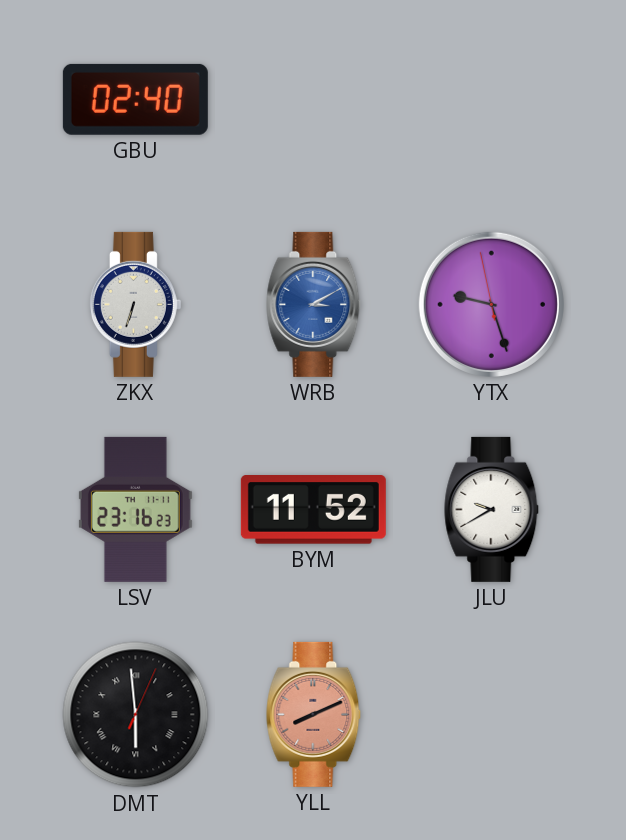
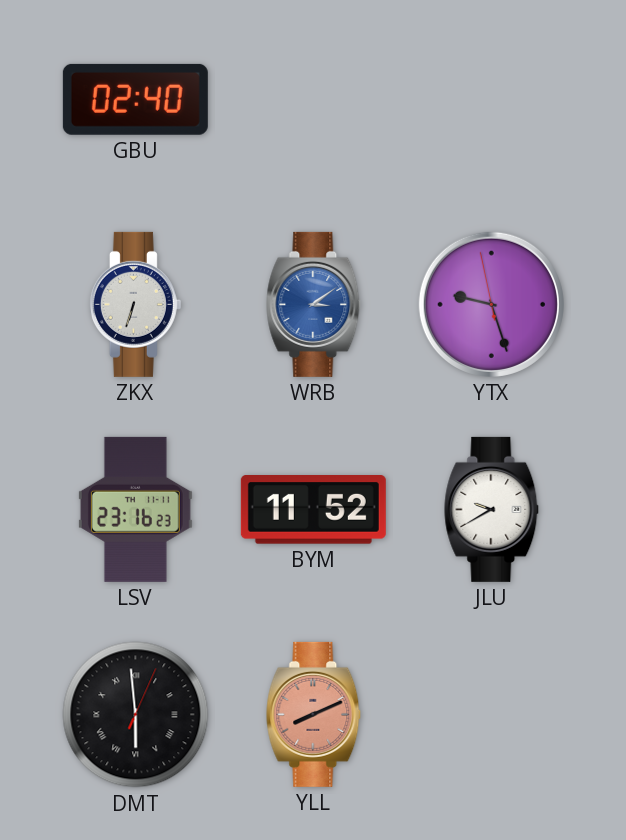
WRB: 3:10 -> 3:09
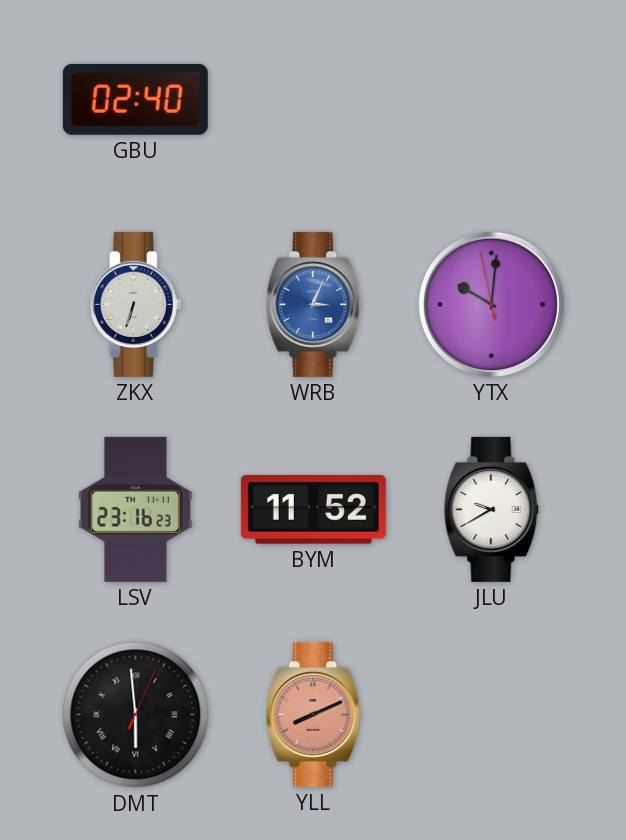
WRB: 3:09 -> 3:04
YTX: 9:26 -> 10:00
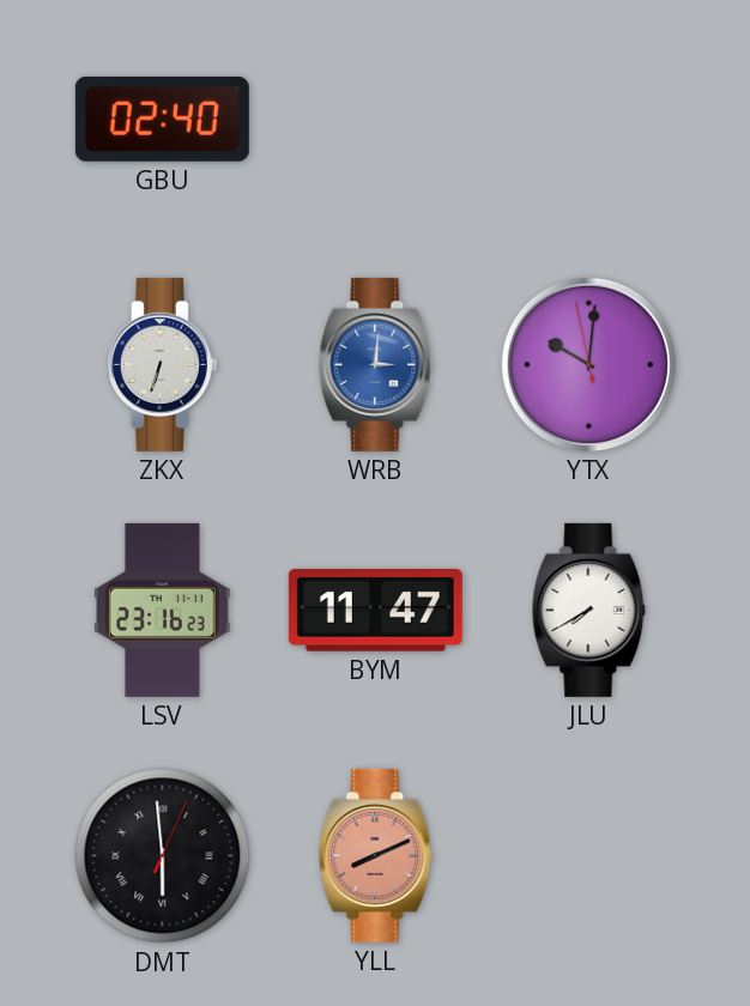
WRB: 3:04 -> 3:01
BYM: 11:52 -> 11:47
JLU: 9:40 -> 7:40
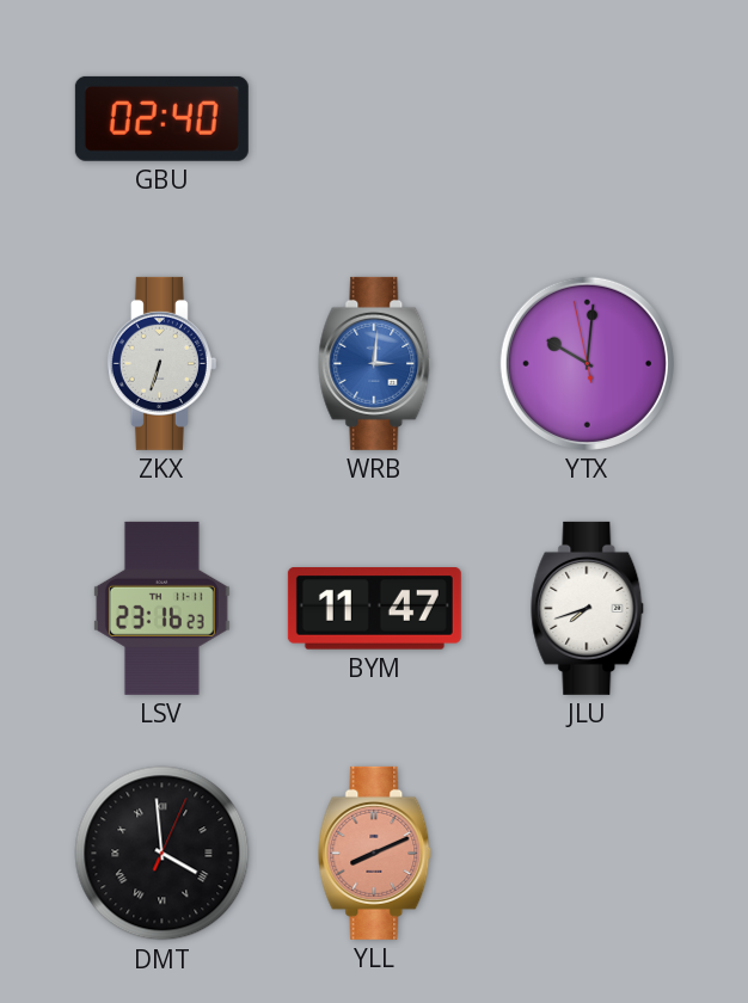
JLU: 7:40 -> 7:42
DMT: 5:59 -> 3:59
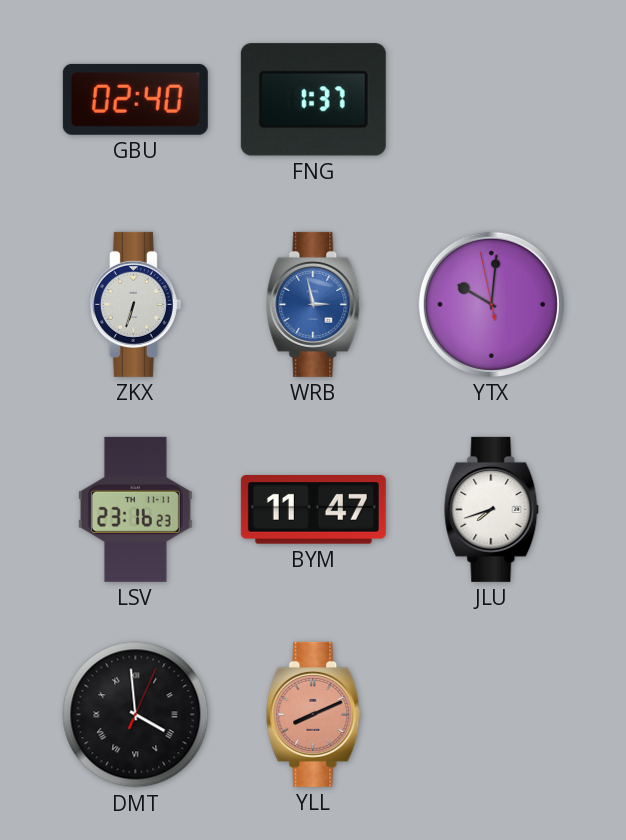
FNG: none -> 1:37
WRB: 3:01 -> 2:58
